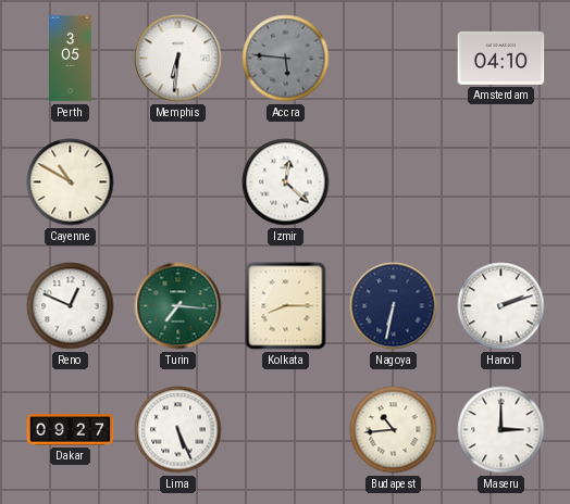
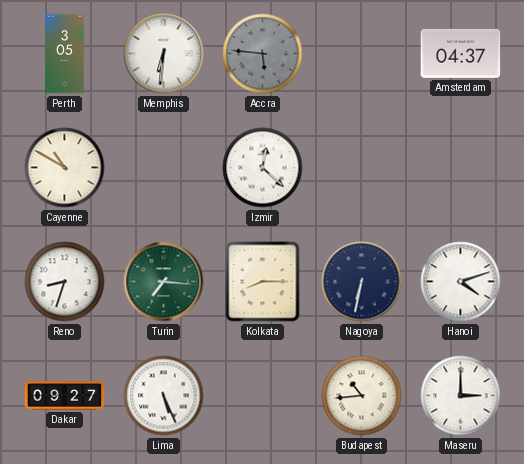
Amsterdam: 04:10 -> 04:37
Reno: 12:49 -> 8:33
Hanoi: 2:12 -> 4:12
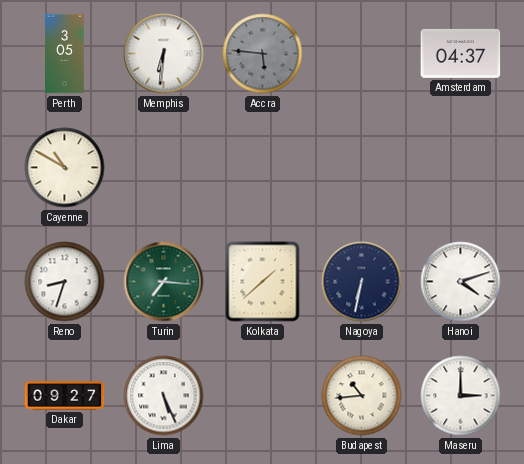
Izmir: 12:22 -> none
Kolkata: 8:15 -> 1:38
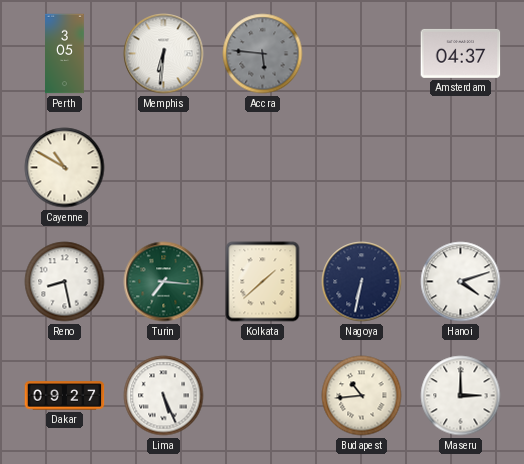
Reno: 8:33 -> 8:28
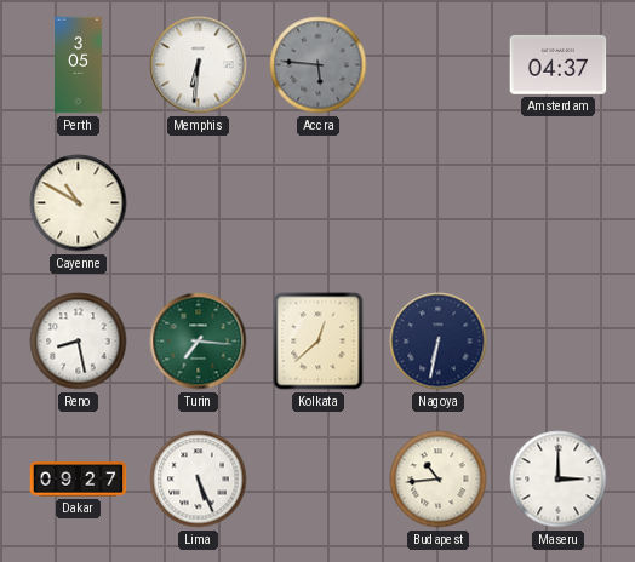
Kolkata: 1:38 -> 12:38
Hanoi: 4:12 -> none
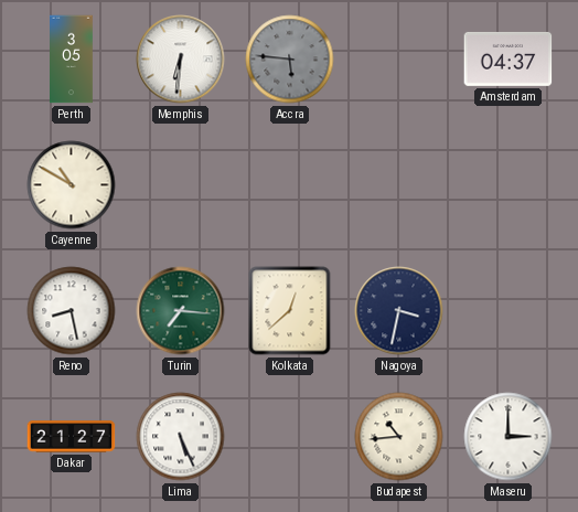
Nagoya: 6:32 -> 3:32
Dakar: 09:27 -> 21:27
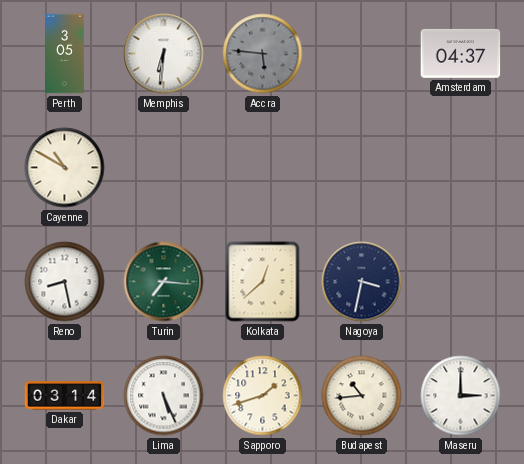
Dakar: 21:27 -> 03:14
Sapporo: none -> 1:42
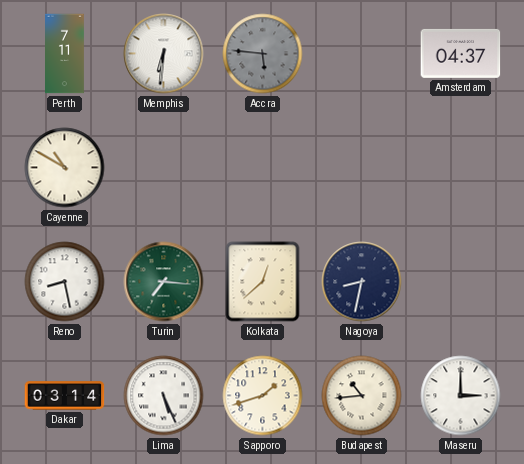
Perth: 3:05 -> 7:11
Nagoya: 3:32 -> 8:32
